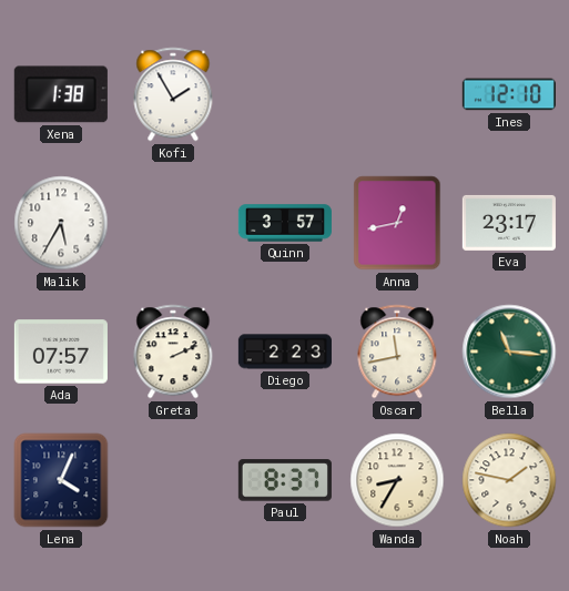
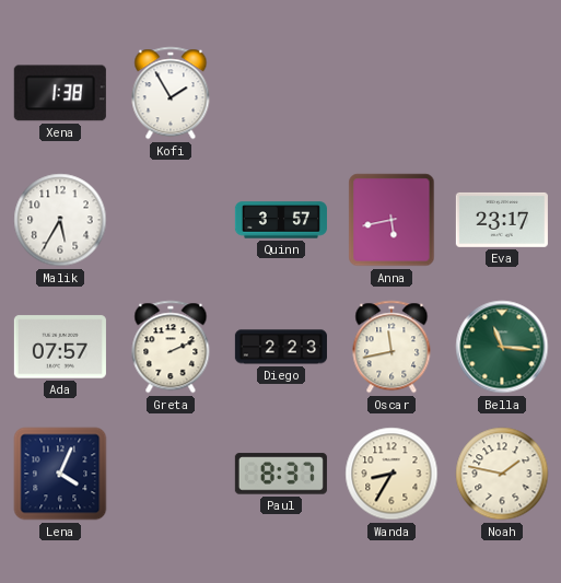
Ines: 12:10 -> none
Anna: 12:43 -> 5:43
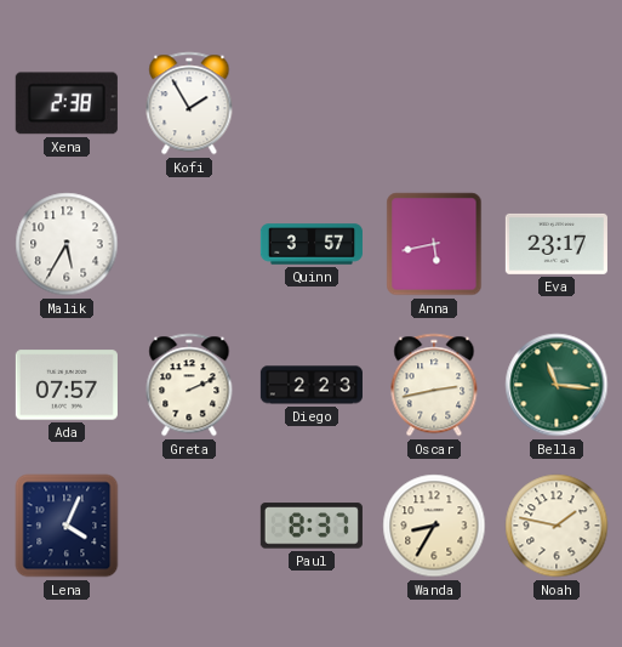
Xena: 1:38 -> 2:38
Oscar: 11:43 -> 2:43
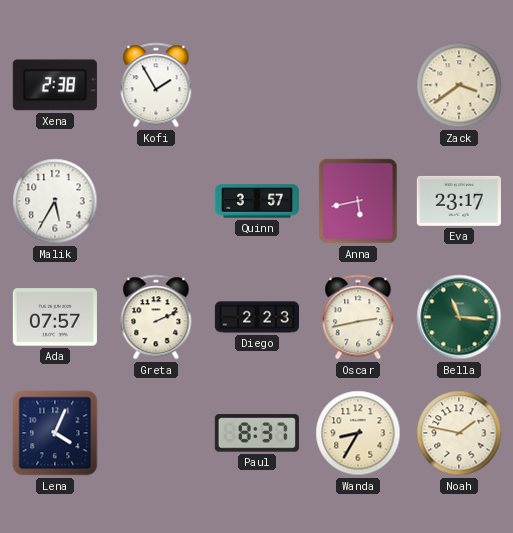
Zack: none -> 3:39
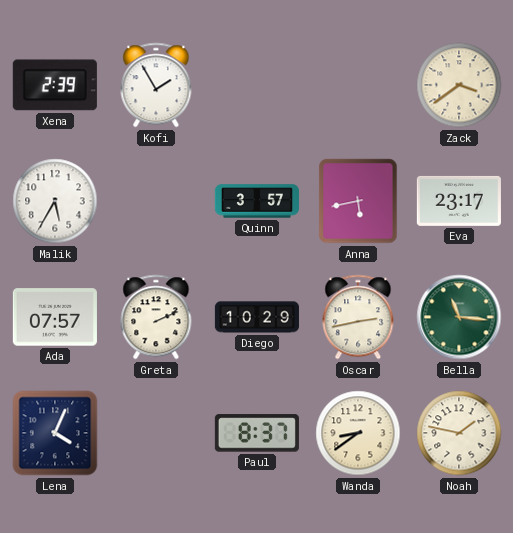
Xena: 2:38 -> 2:39
Diego: 2:23 -> 10:29
Wanda: 8:35 -> 8:39
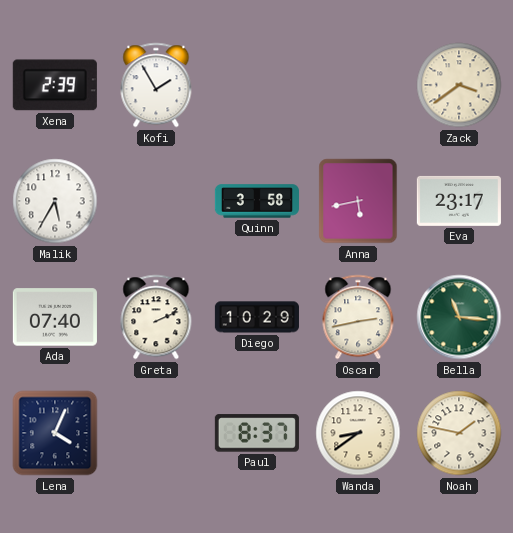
Quinn: 3:57 -> 3:58
Ada: 07:57 -> 07:40
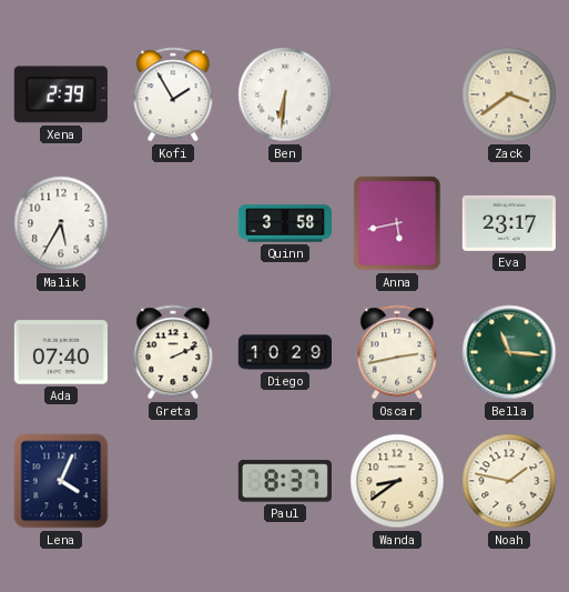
Ben: none -> 6:31
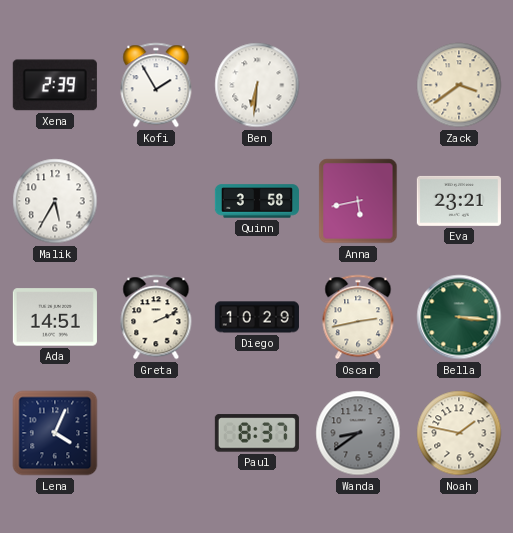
Eva: 23:17 -> 23:21
Ada: 07:40 -> 14:51
Bella: 11:16 -> 3:16
Wanda dial: cream -> grey
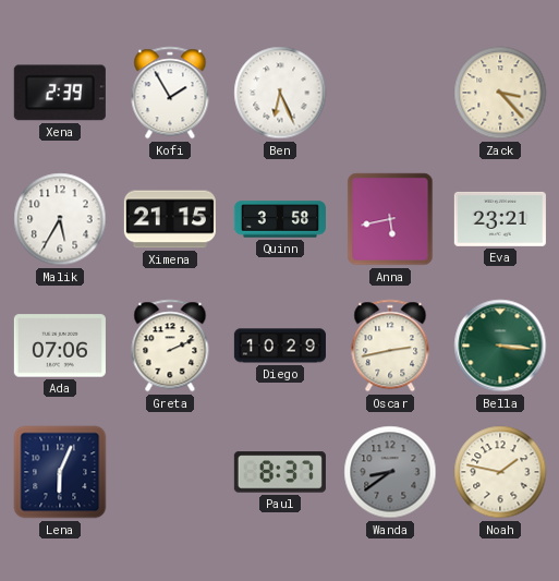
Ben: 6:31 -> 6:26
Zack: 3:39 -> 3:23
Ximena: none -> 21:15
Ada: 14:51 -> 07:06
Lena: 4:04 -> 6:04
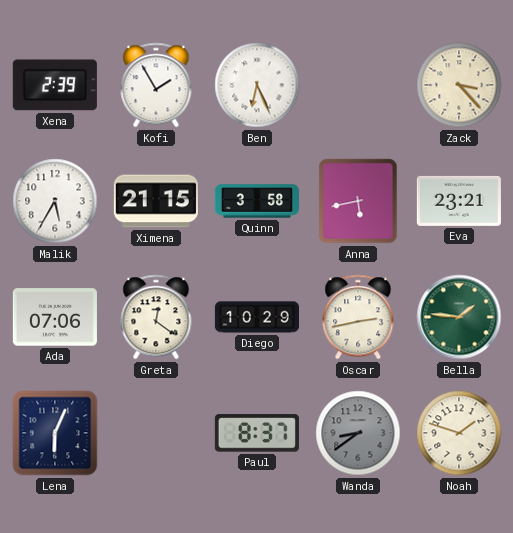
Greta: 2:11 -> 12:21
Bella: 3:16 -> 1:46
Noah: 1:47 -> 1:48
